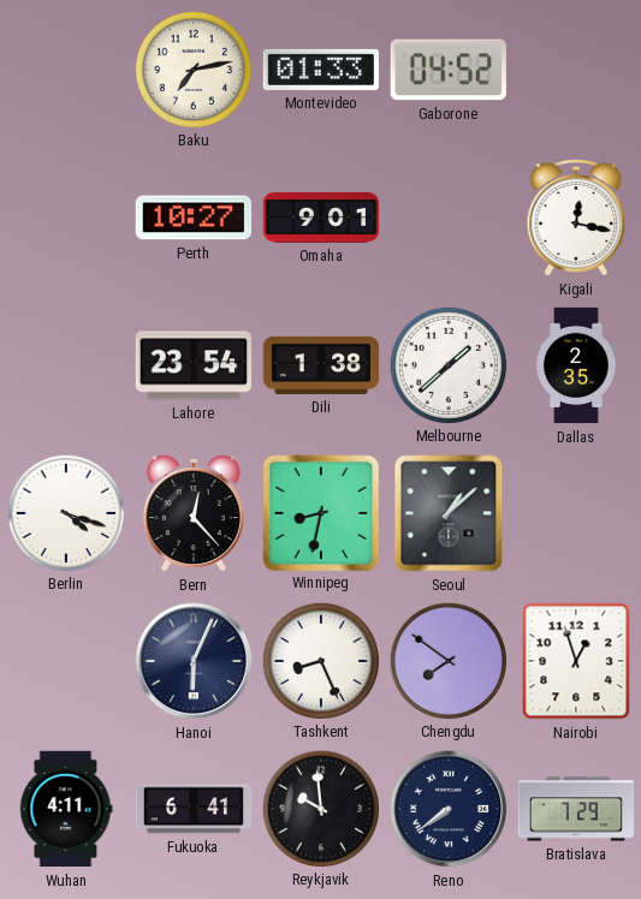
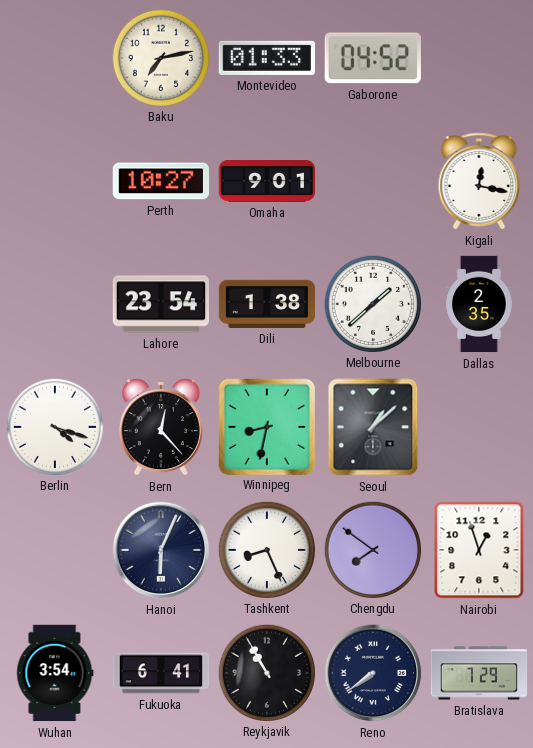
Wuhan: 4:11 -> 3:54
Reykjavik: 9:59 -> 10:55
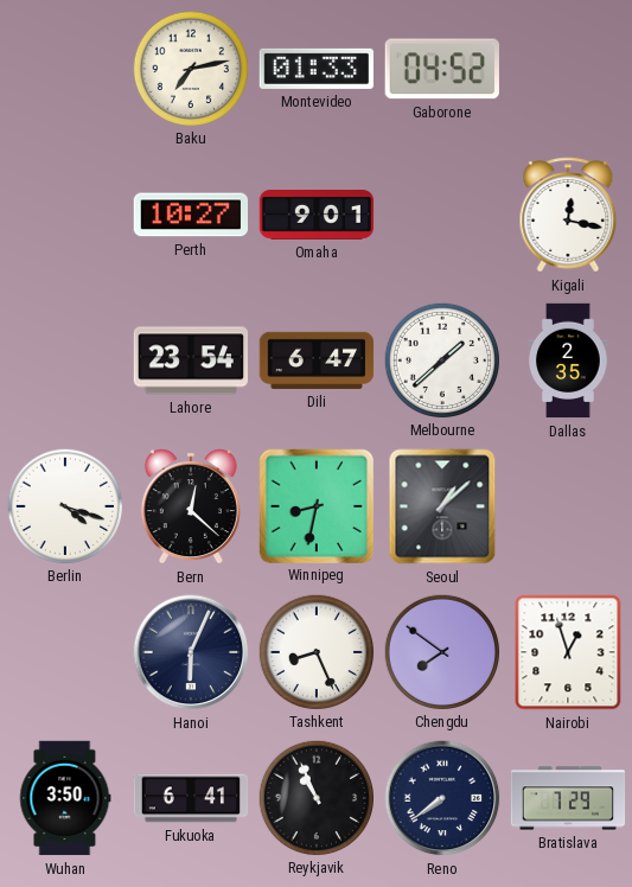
Dili: 1:38 -> 6:47
Bern: 12:23 -> 12:22
Wuhan: 3:54 -> 3:50
Reykjavik: 10:55 -> 10:56
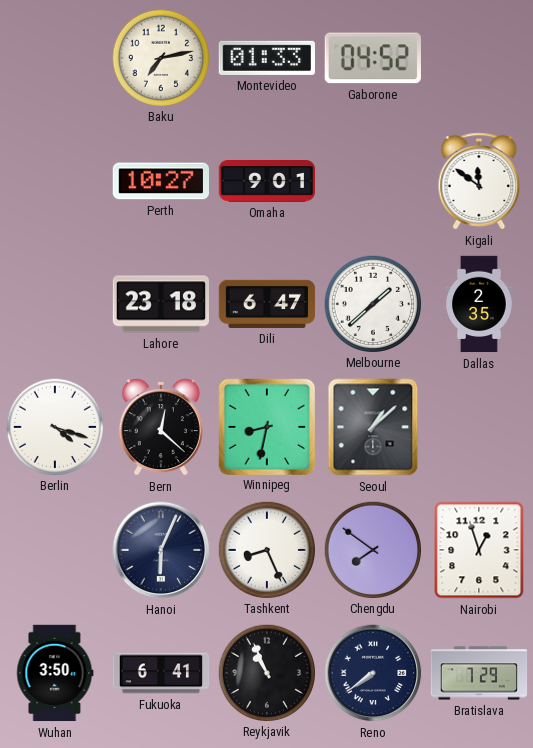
Kigali: 12:17 -> 11:51
Lahore: 23:54 -> 23:18
